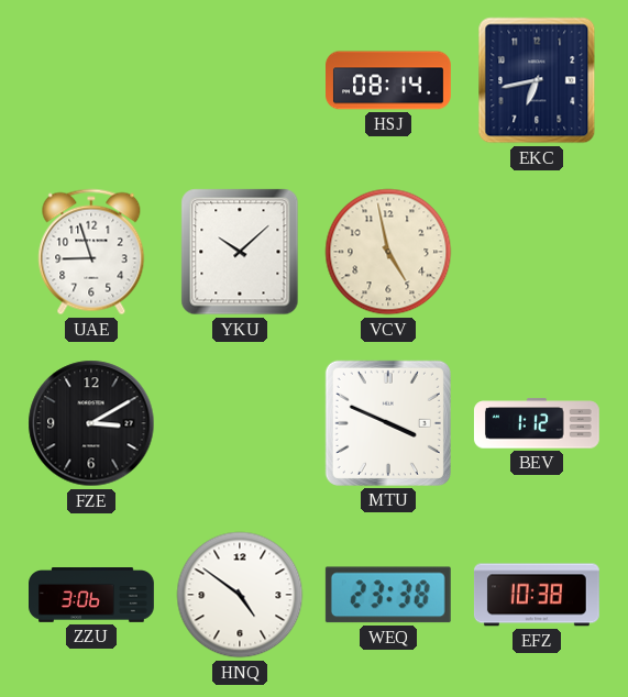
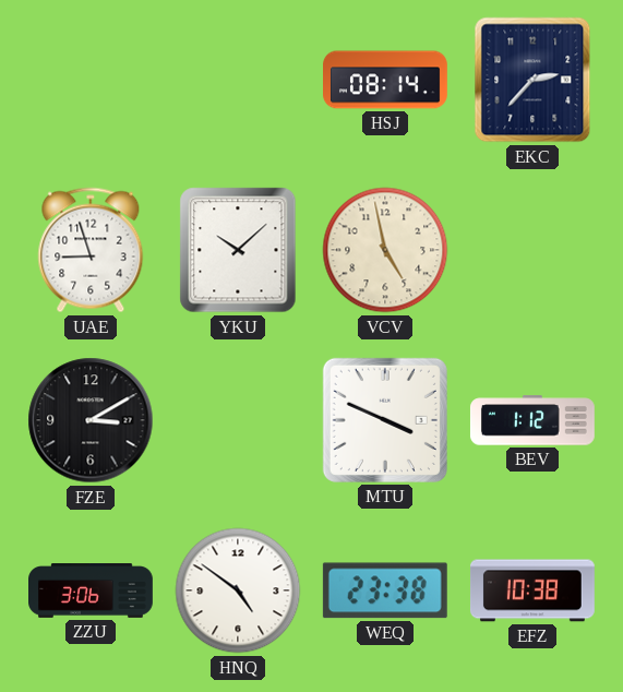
EKC: 6:43 -> 2:37
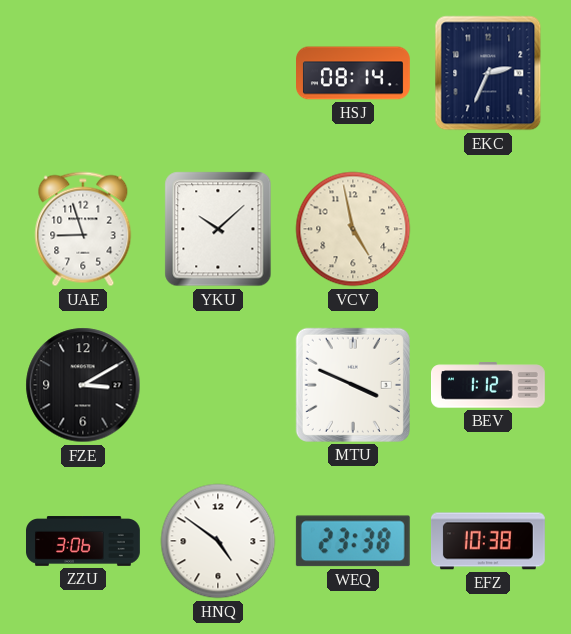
EKC: 2:37 -> 2:34
